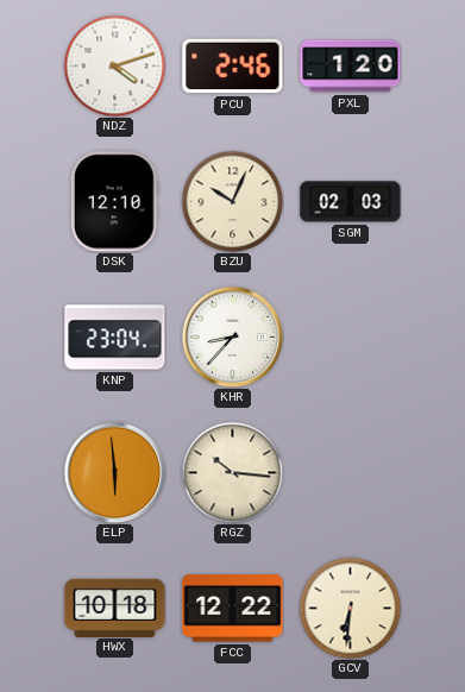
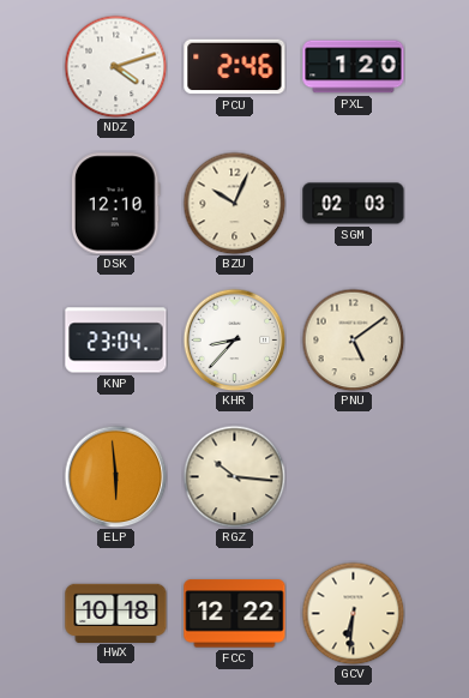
PNU: none -> 5:09
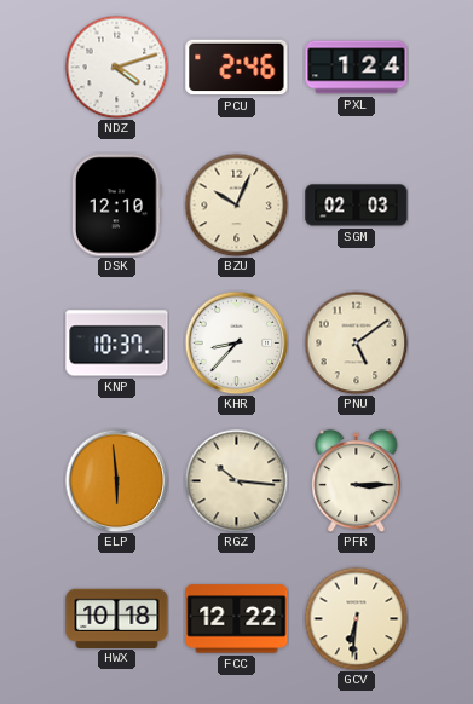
PXL: 1:20 -> 1:24
KNP: 23:04 -> 10:37
PFR: none -> 3:15
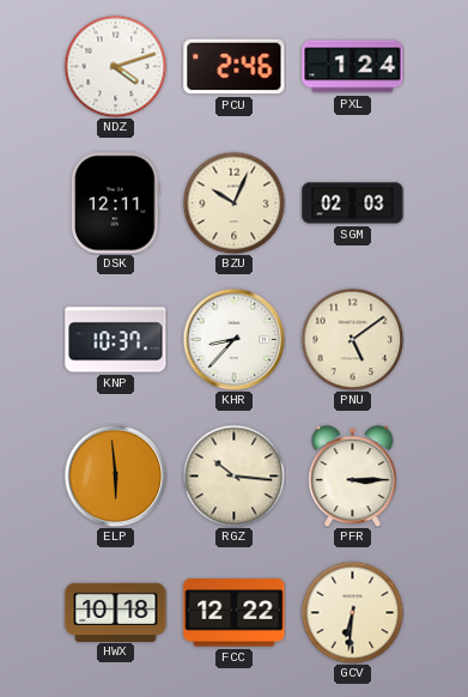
DSK: 12:10 -> 12:11
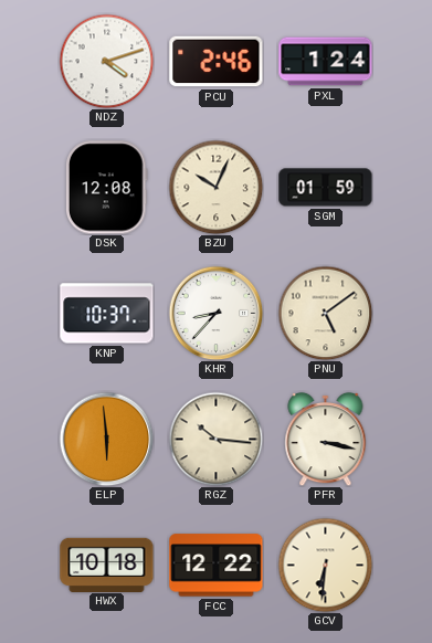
DSK: 12:11 -> 12:08
SGM: 02:03 -> 01:59
PFR: 3:15 -> 3:17
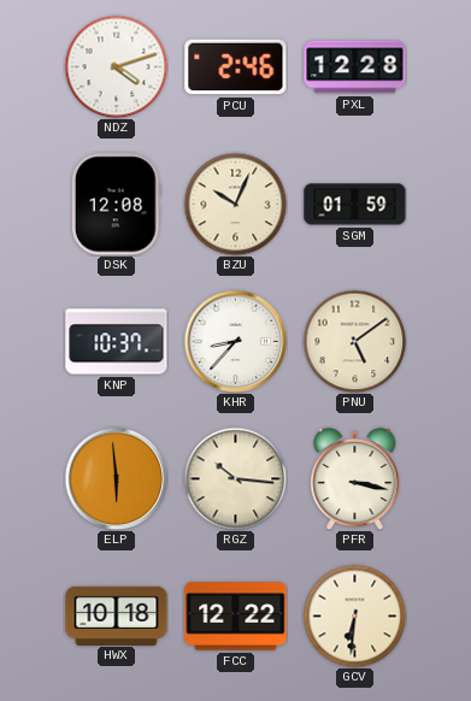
PXL: 1:24 -> 12:28
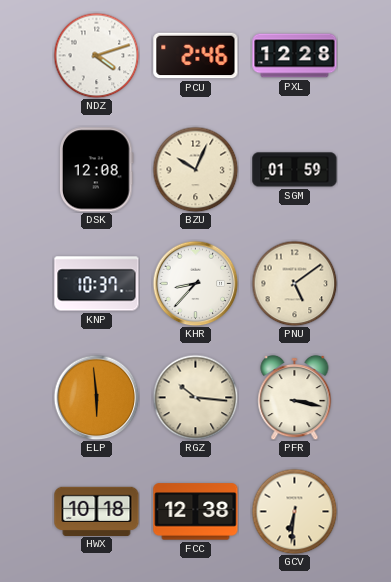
FCC: 12:22 -> 12:38
